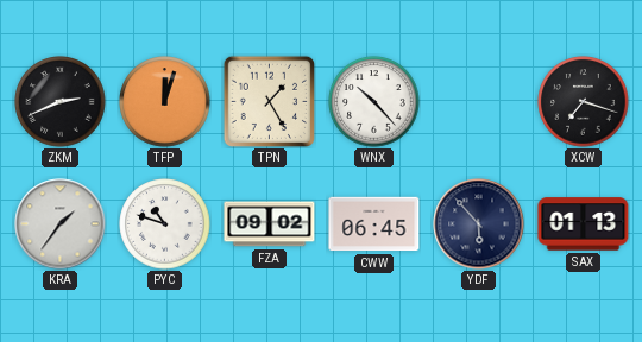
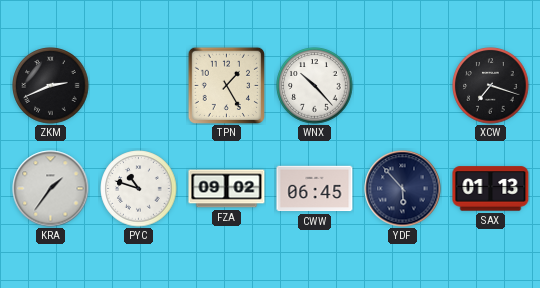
TFP: 12:03 -> none
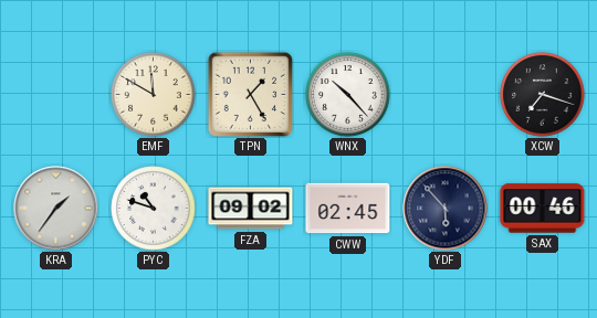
ZKM: 2:41 -> none
EMF: none -> 11:50
CWW: 06:45 -> 02:45
SAX: 01:13 -> 00:46
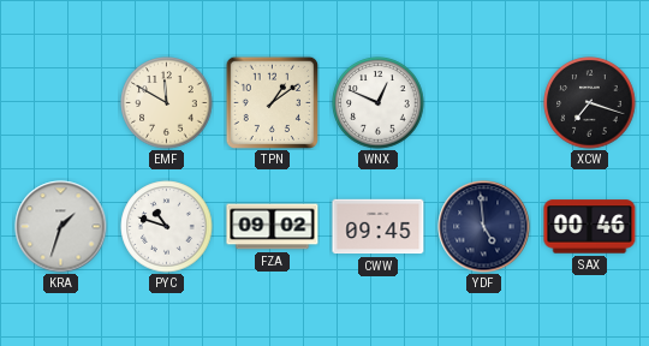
TPN: 1:25 -> 1:09
WNX: 10:23 -> 12:49
KRA: 1:36 -> 1:33
CWW: 02:45 -> 09:45
YDF: 5:53 -> 4:59
